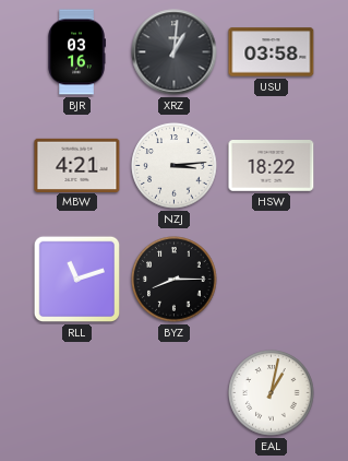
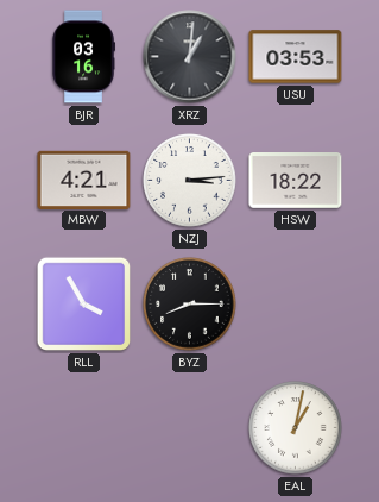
USU: 03:58 -> 03:53
RLL: 11:12 -> 3:55
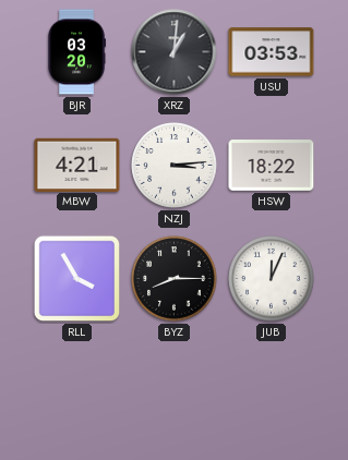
BJR: 03:16 -> 03:20
JUB: none -> 12:04
EAL: 1:02 -> none
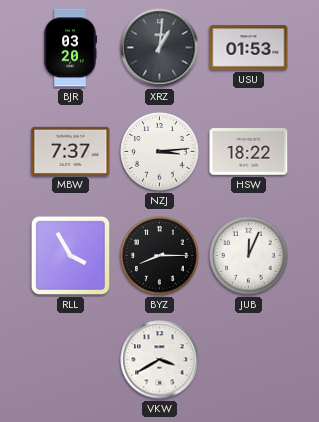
USU: 03:53 -> 01:53
MBW: 4:21 -> 7:37
VKW: none -> 3:40
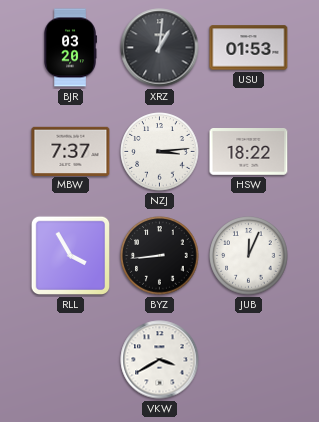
BYZ: 8:15 -> 8:44
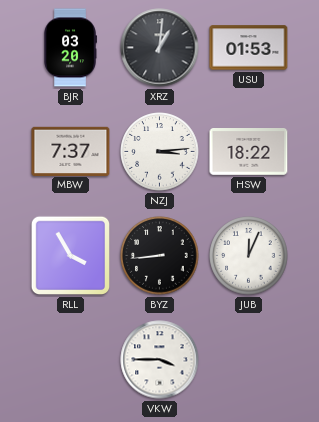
VKW: 3:40 -> 3:45
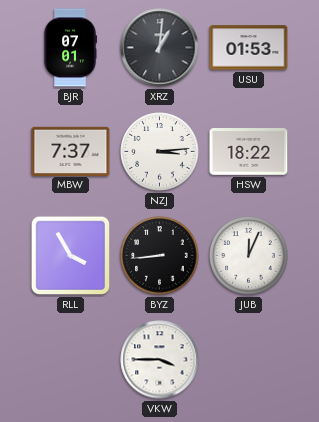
BJR: 03:20 -> 07:01
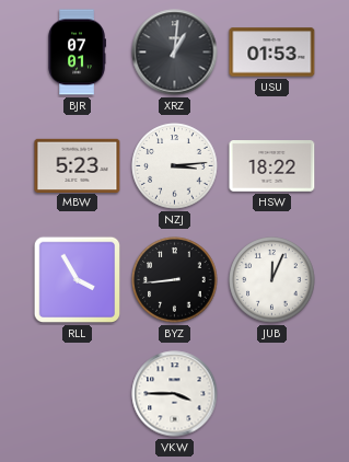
MBW: 7:37 -> 5:23
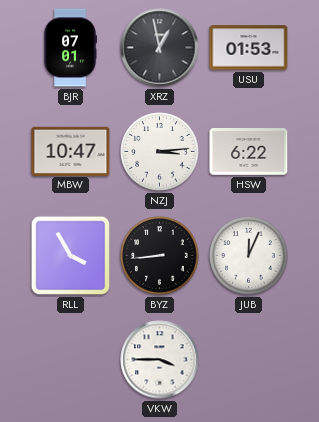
XRZ: 1:01 -> 12:58
MBW: 5:23 -> 10:47
HSW: 18:22 -> 6:22
